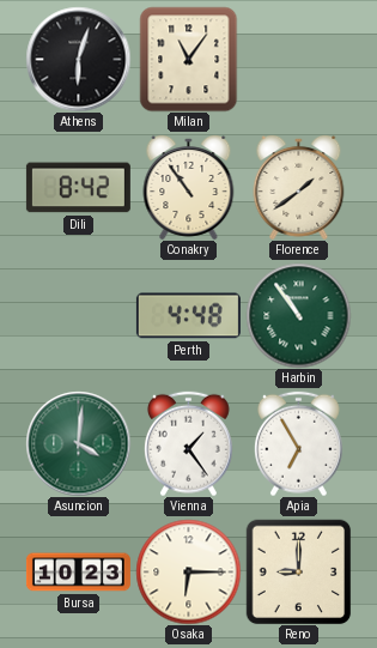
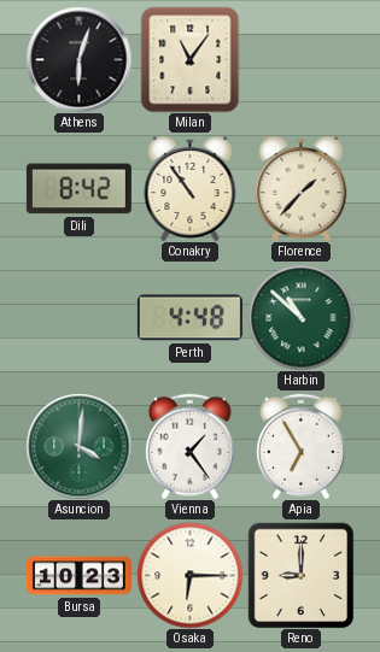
Florence: 1:39 -> 1:37
Harbin: 10:54 -> 10:52
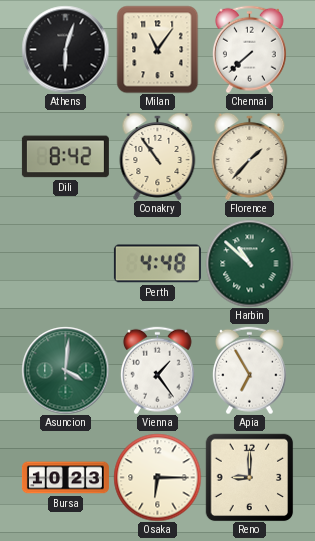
Chennai: none -> 7:38
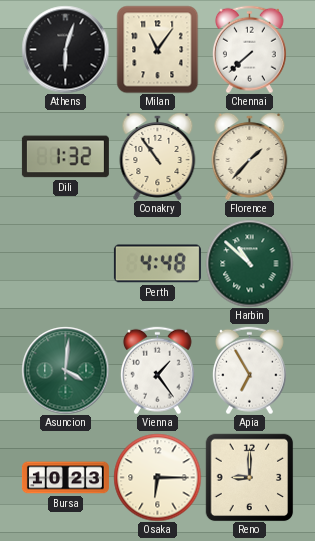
Dili: 8:42 -> 1:32
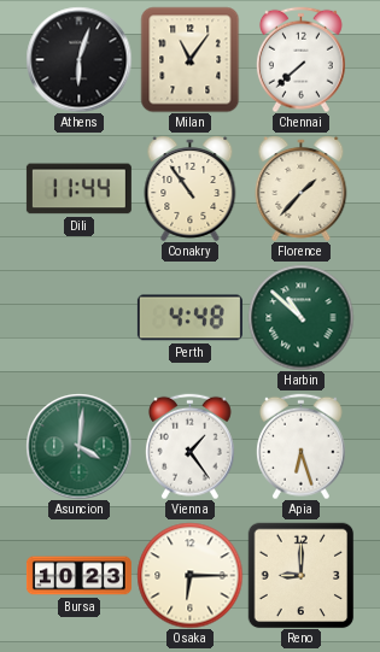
Dili: 1:32 -> 11:44
Apia: 6:55 -> 6:27
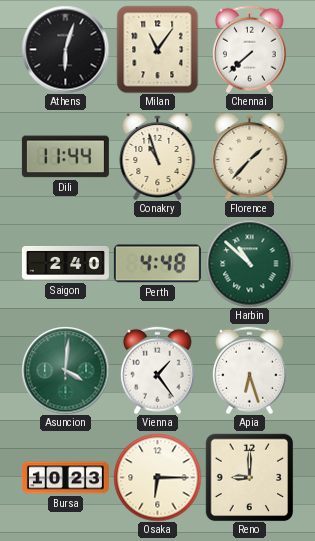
Conakry: 10:54 -> 10:57
Saigon: none -> 2:40
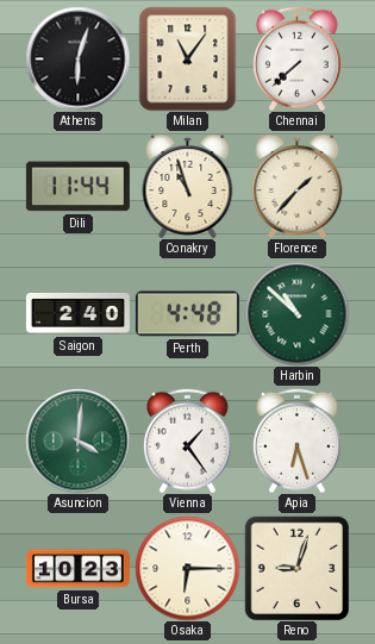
Reno: 9:00 -> 9:03
